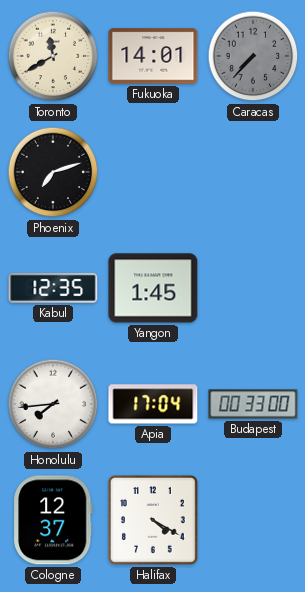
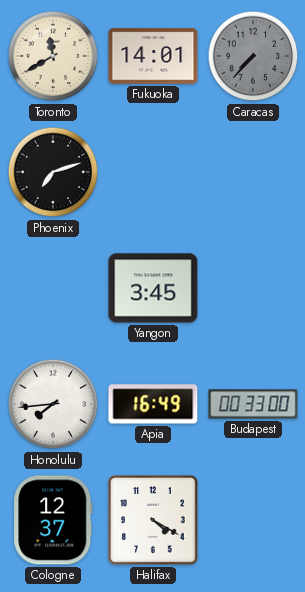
Kabul: 12:35 -> none
Yangon: 1:45 -> 3:45
Apia: 17:04 -> 16:49
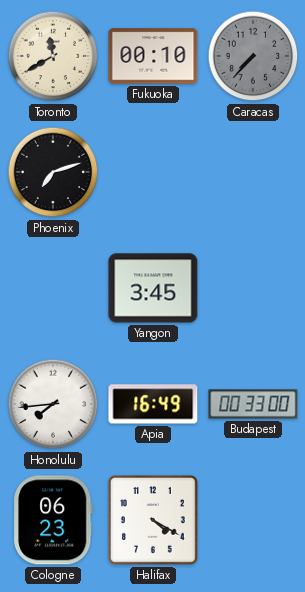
Fukuoka: 14:01 -> 00:10
Cologne: 12:37 -> 06:23
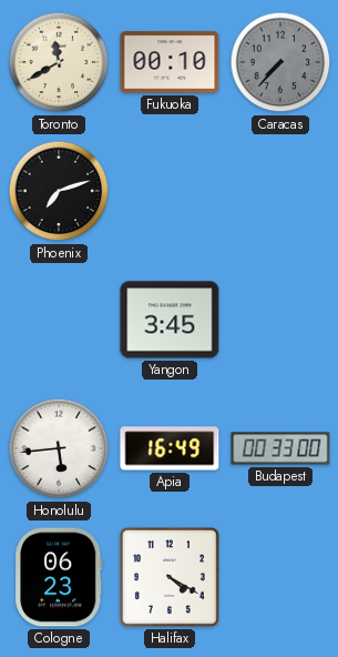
Honolulu: 7:44 -> 5:44
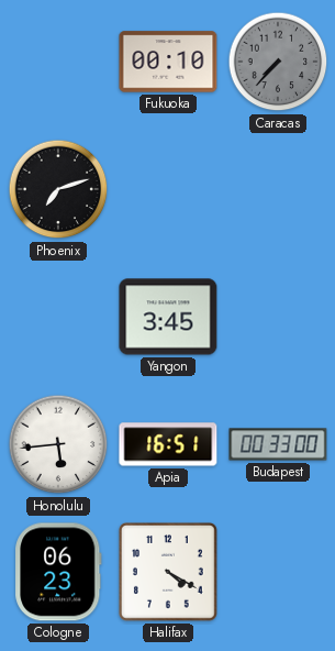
Toronto: 11:40 -> none
Apia: 16:49 -> 16:51
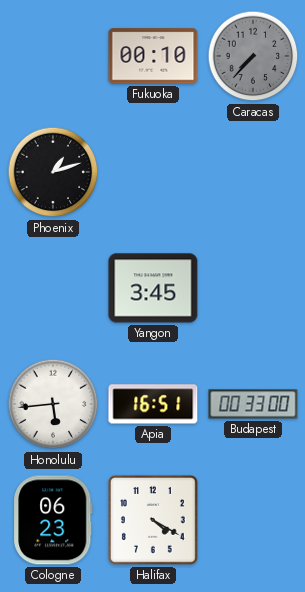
Phoenix: 7:12 -> 1:12
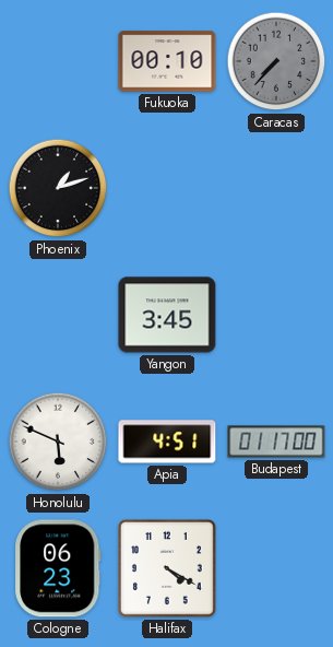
Honolulu: 5:44 -> 5:49
Apia: 16:51 -> 4:51
Budapest: 00:33 -> 01:17
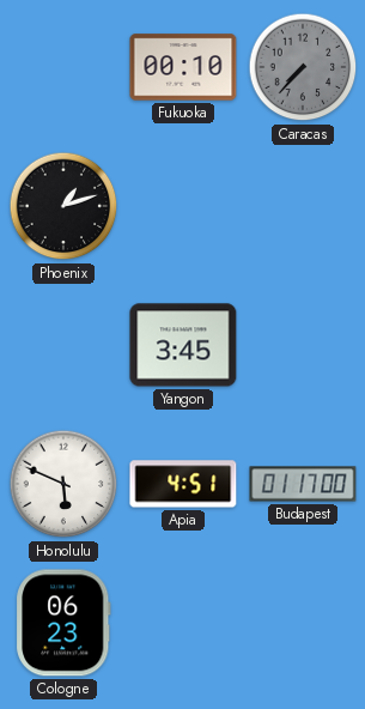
Halifax: 4:20 -> none
